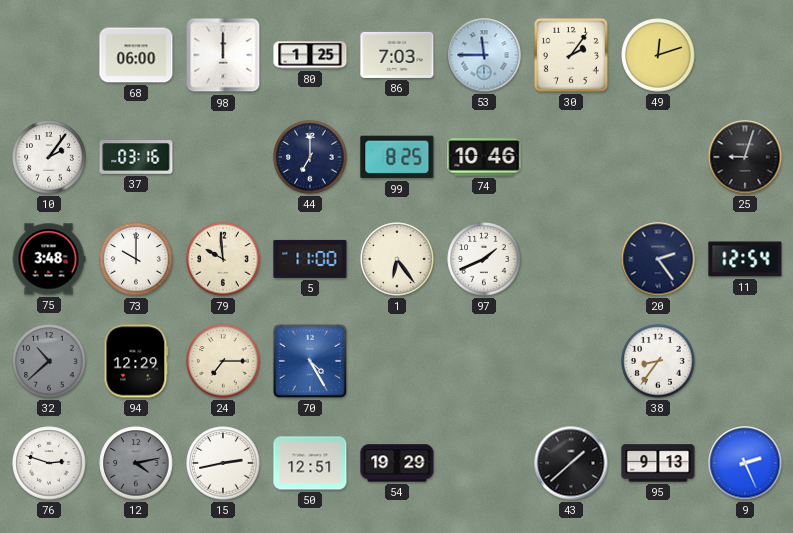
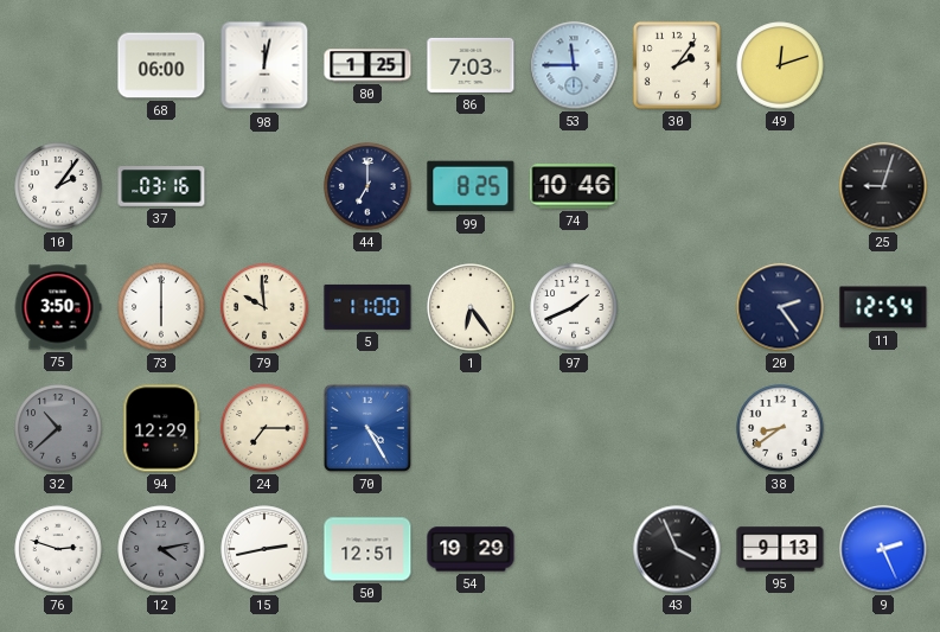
98: 12:00 -> 12:02
75: 3:48 -> 3:50
73: 10:00 -> 6:00
38: 8:36 -> 8:39
43: 1:38 -> 3:56
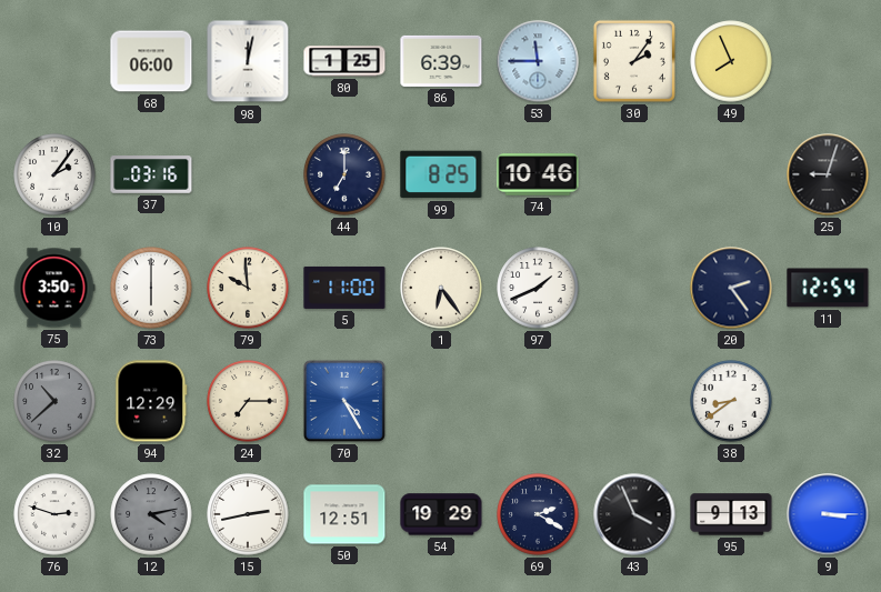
86: 7:03 -> 6:39
49: 12:12 -> 7:56
69: none -> 2:20
9: 2:26 -> 3:15
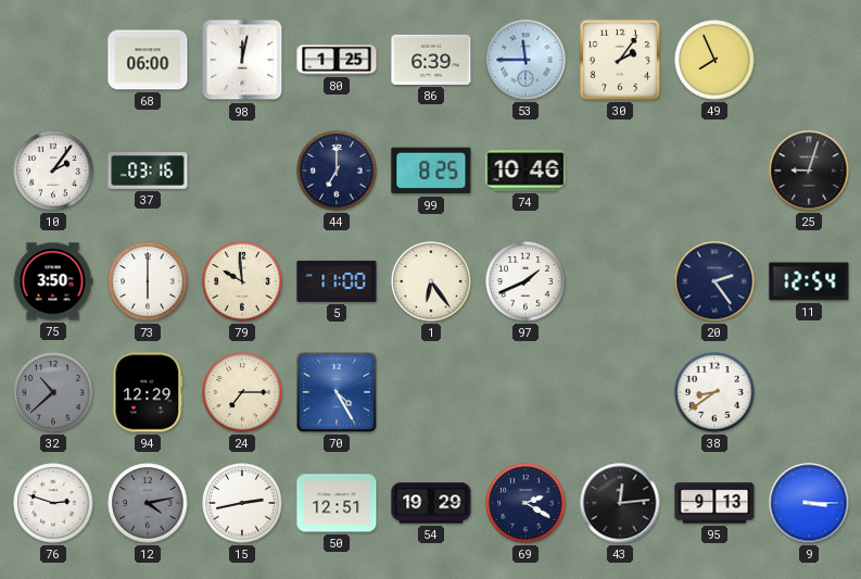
43: 3:56 -> 12:14
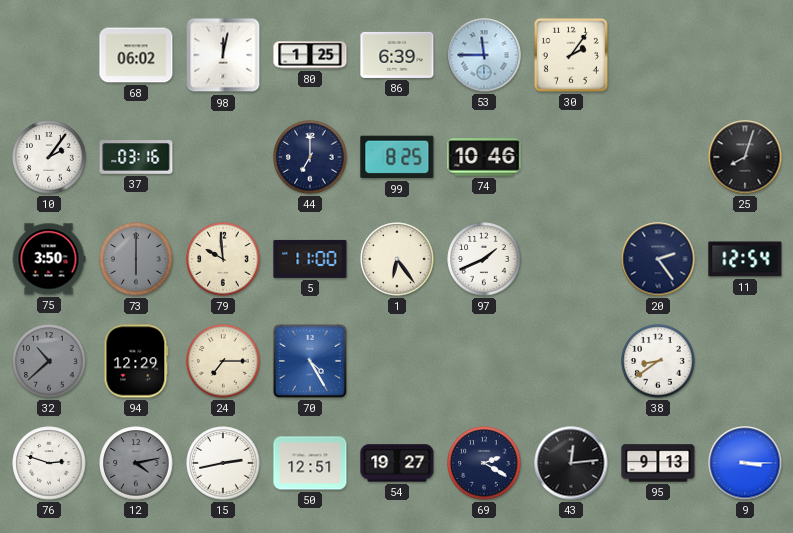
68: 06:00 -> 06:02
49: 7:56 -> none
25: 9:03 -> 8:03
73 dial: white -> grey
54: 19:29 -> 19:27
